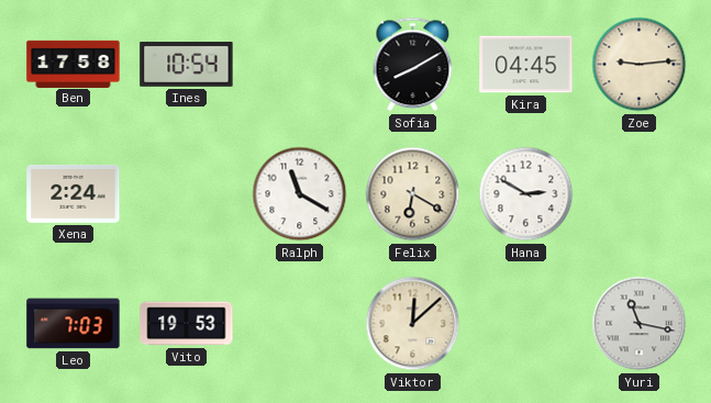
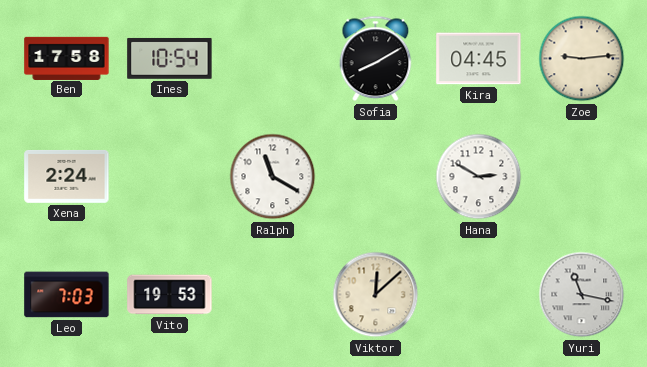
Felix: 6:20 -> none
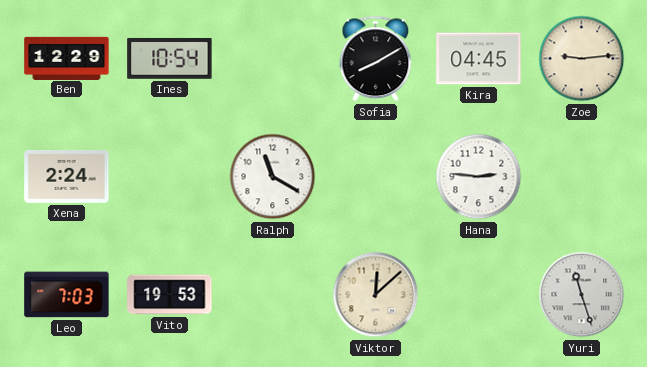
Ben: 17:58 -> 12:29
Hana: 2:50 -> 2:46
Yuri: 11:17 -> 11:27
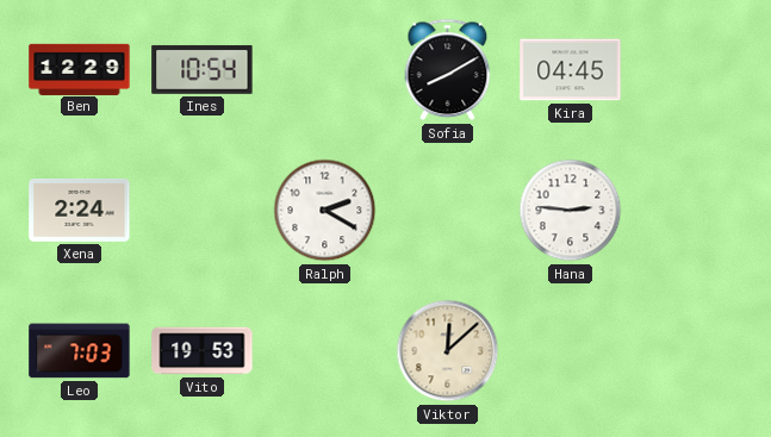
Zoe: 9:14 -> none
Ralph: 11:20 -> 2:20
Yuri: 11:27 -> none
